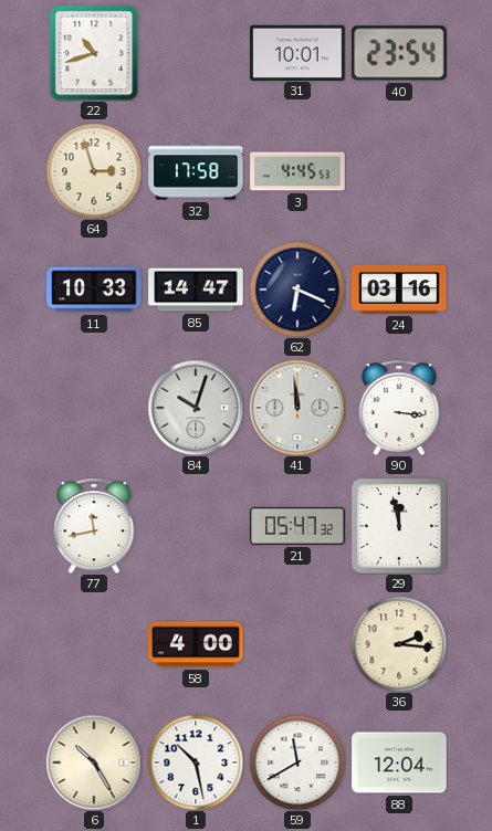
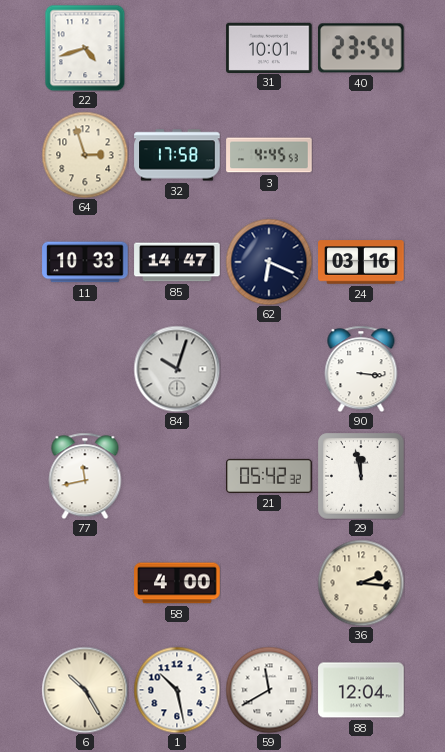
22: 10:42 -> 4:42
41: 11:59 -> none
21: 05:47 -> 05:42
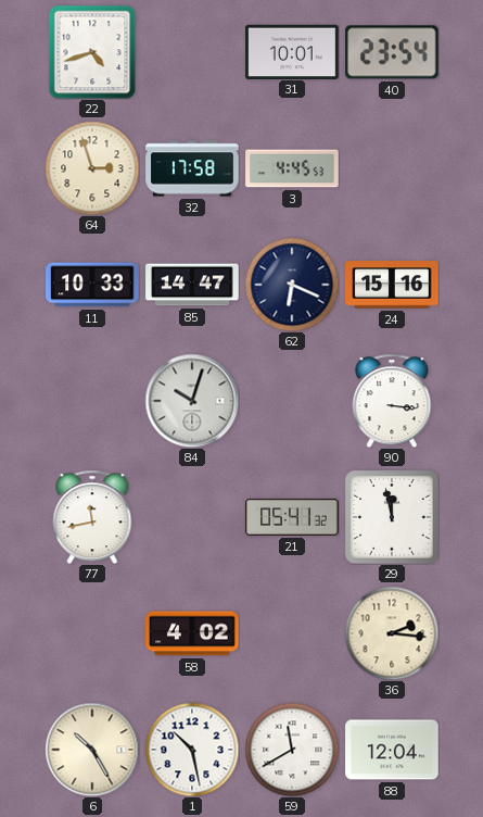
24: 03:16 -> 15:16
21: 05:42 -> 05:41
58: 4:00 -> 4:02
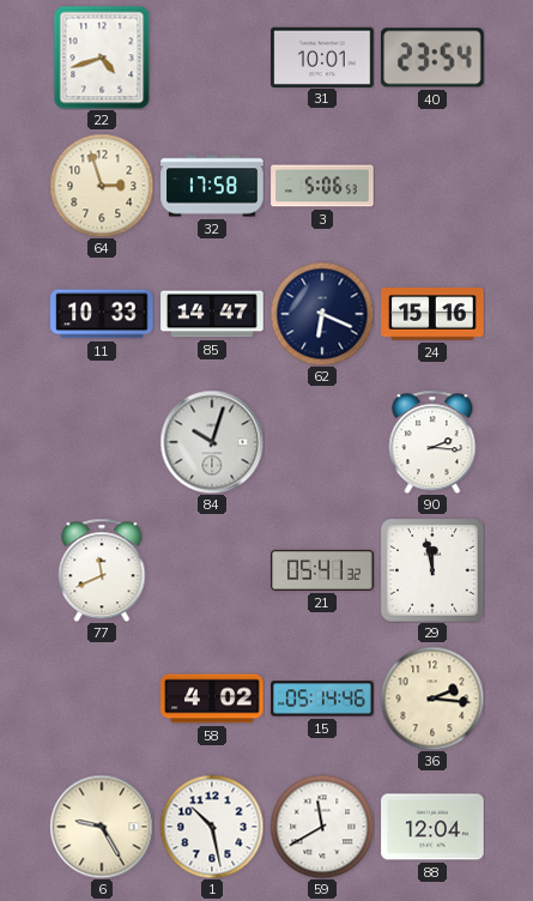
3: 4:45 -> 5:06
90: 3:16 -> 2:16
77: 11:43 -> 11:41
15: none -> 05:14
6: 10:25 -> 9:25
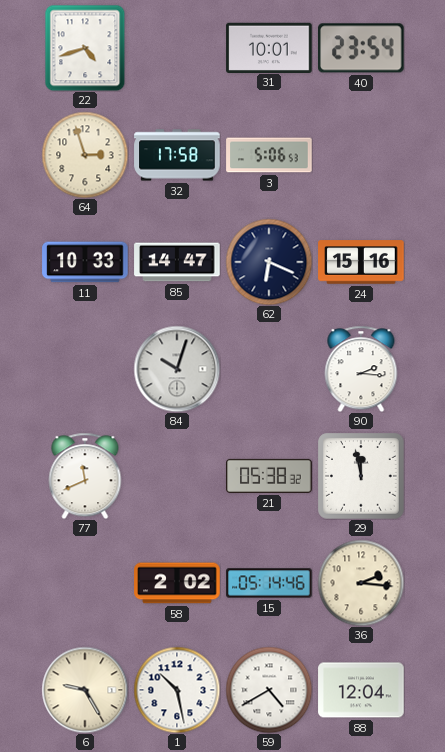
21: 05:41 -> 05:38
58: 4:02 -> 2:02
59: 11:40 -> 4:40
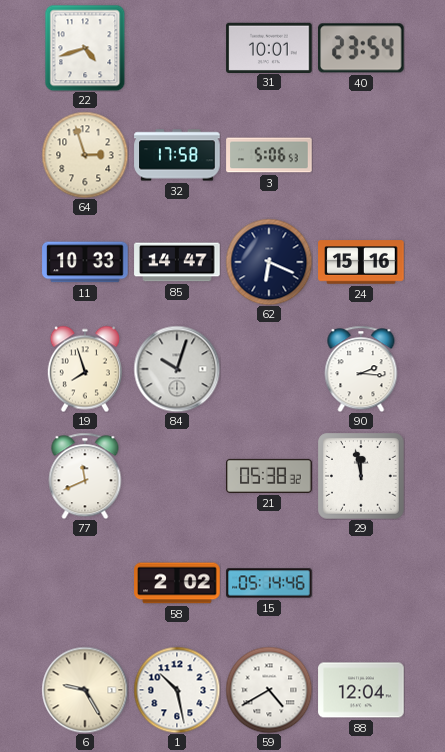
19: none -> 7:57
36: 2:16 -> none
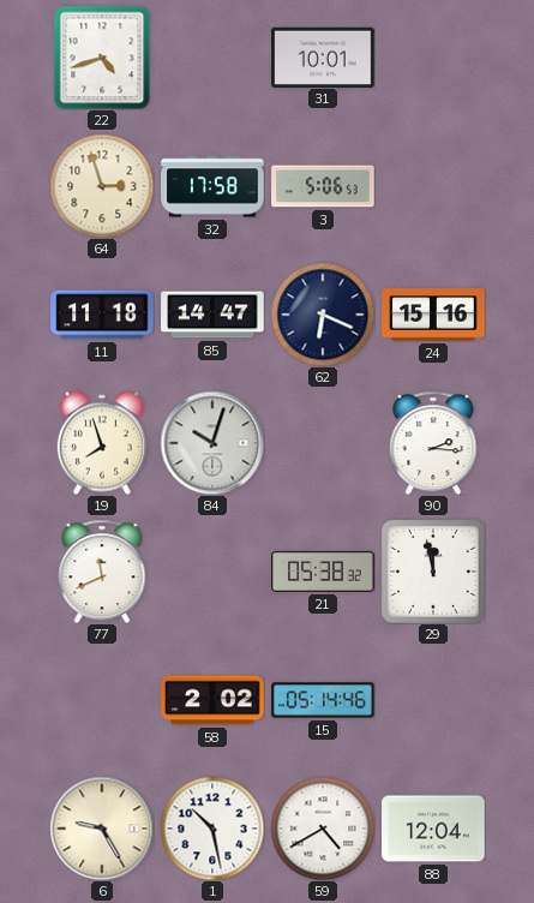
40: 23:54 -> none
11: 10:33 -> 11:18
